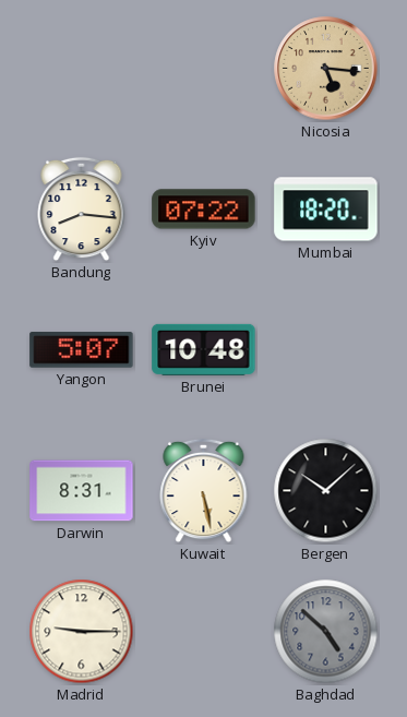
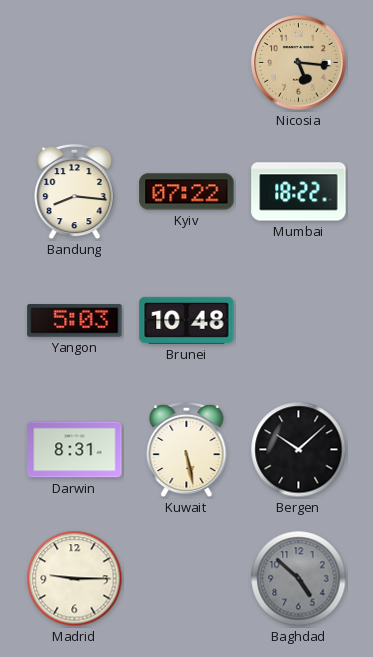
Mumbai: 18:20 -> 18:22
Yangon: 5:07 -> 5:03
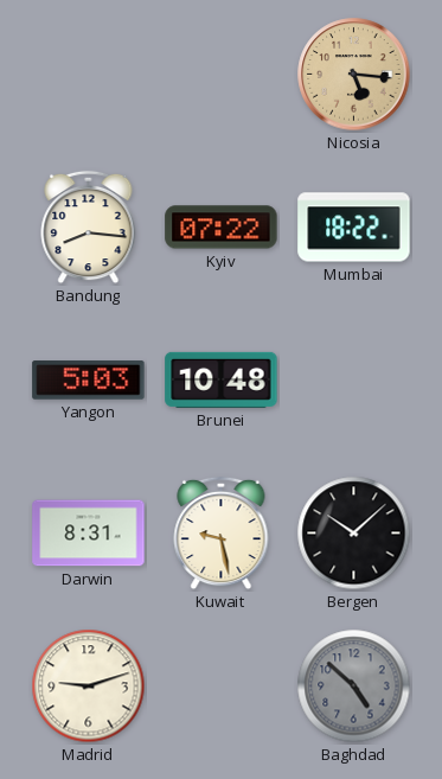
Kuwait: 5:28 -> 9:28
Madrid: 9:15 -> 9:12
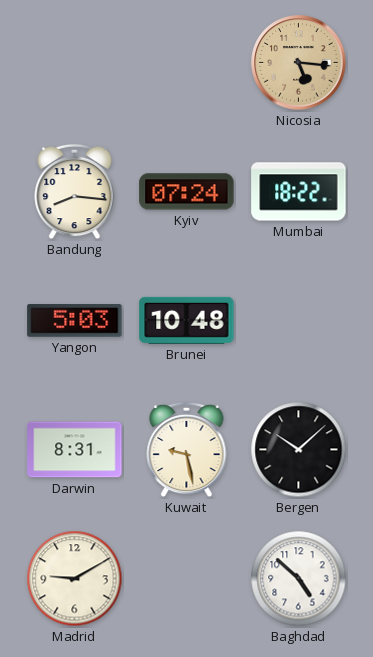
Kyiv: 07:22 -> 07:24
Madrid: 9:12 -> 9:10
Baghdad dial: grey -> white
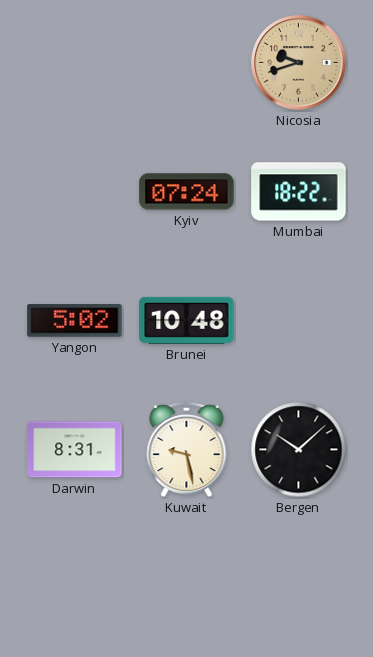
Nicosia: 5:16 -> 9:42
Bandung: 8:16 -> none
Yangon: 5:03 -> 5:02
Madrid: 9:10 -> none
Baghdad: 4:52 -> none
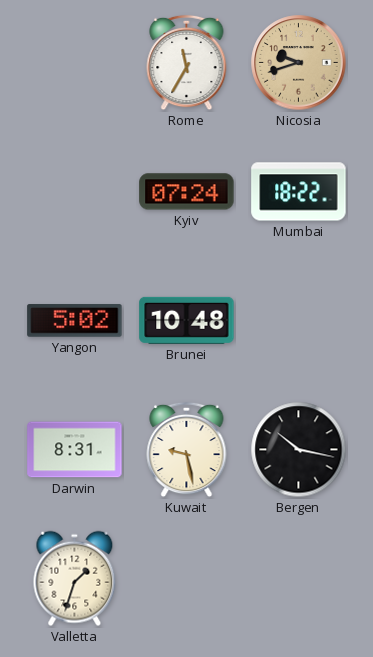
Rome: none -> 11:35
Bergen: 10:08 -> 10:17
Valletta: none -> 1:33
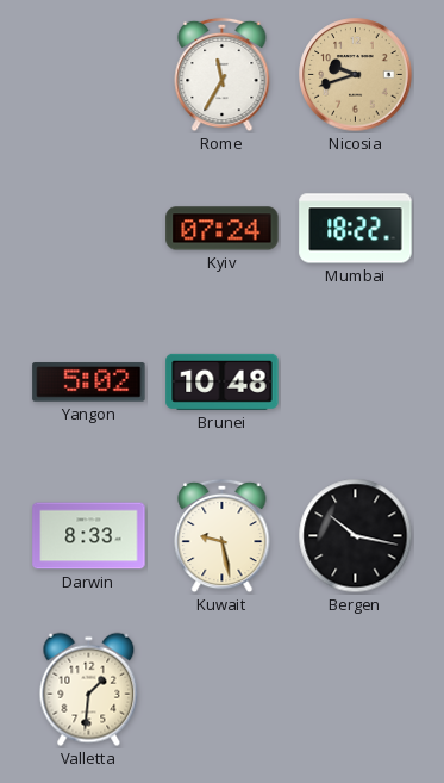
Darwin: 8:31 -> 8:33
Valletta: 1:33 -> 1:31
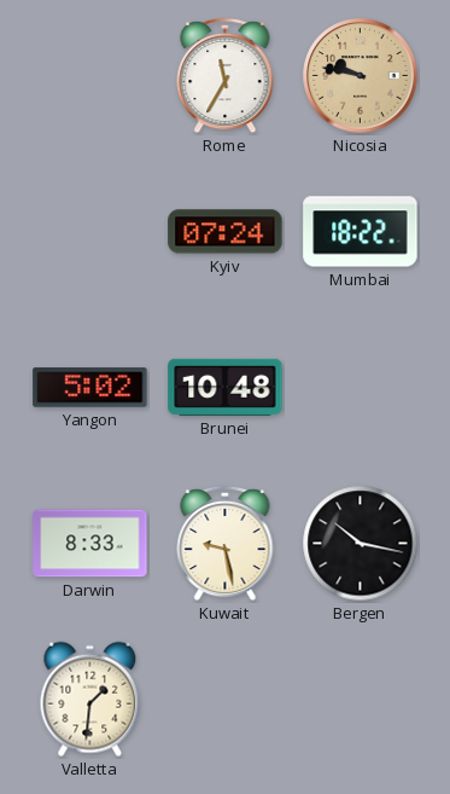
Nicosia: 9:42 -> 9:47
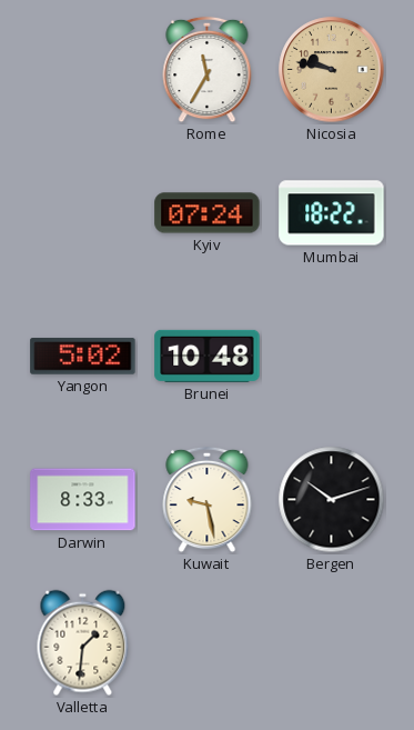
Bergen: 10:17 -> 10:12
